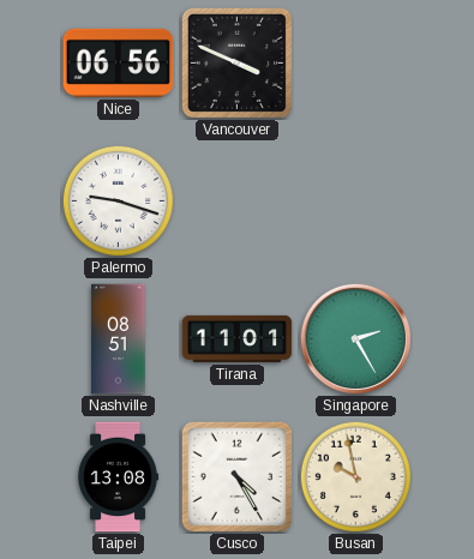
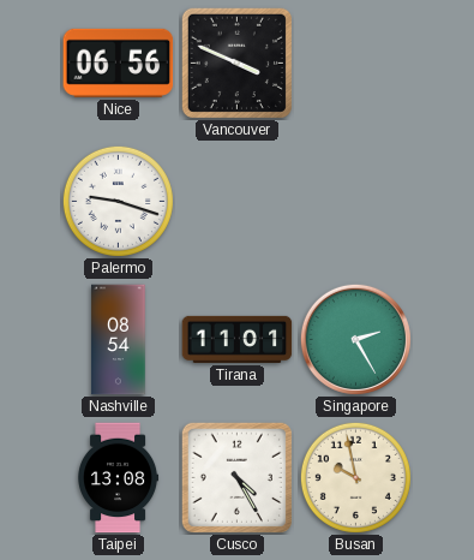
Nashville: 08:51 -> 08:54
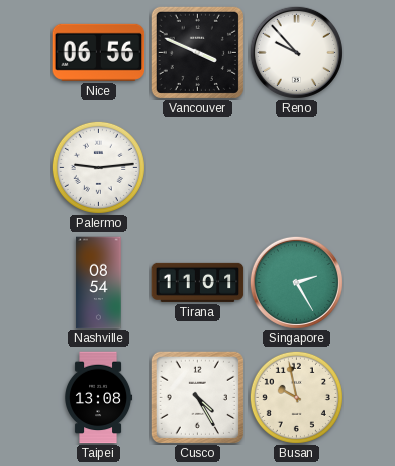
Reno: none -> 9:53
Palermo: 9:18 -> 9:14
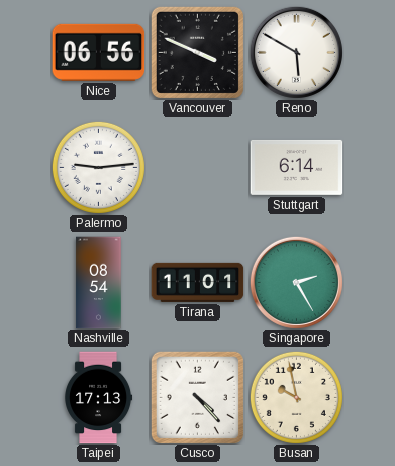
Reno: 9:53 -> 5:50
Stuttgart: none -> 6:14
Taipei: 13:08 -> 17:13
Cusco: 4:25 -> 4:23
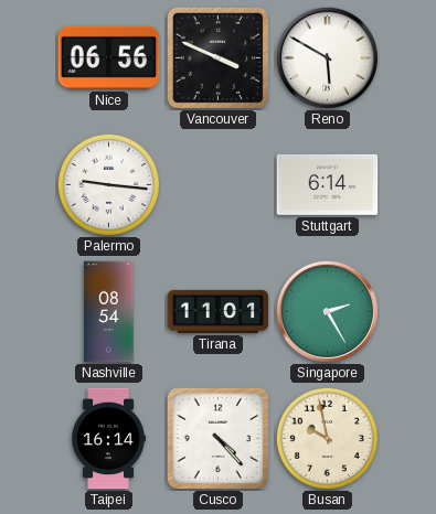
Palermo: 9:14 -> 9:16
Taipei: 17:13 -> 16:14
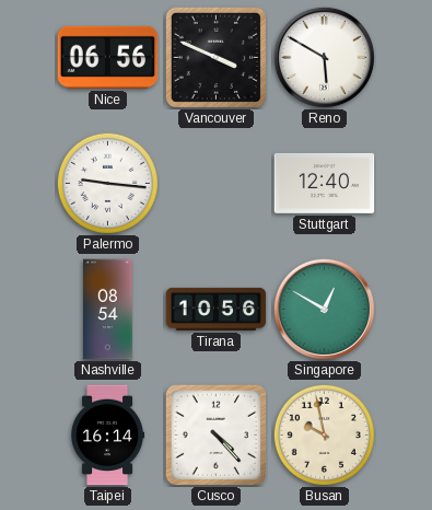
Stuttgart: 6:14 -> 12:40
Tirana: 11:01 -> 10:56
Singapore: 2:25 -> 12:50
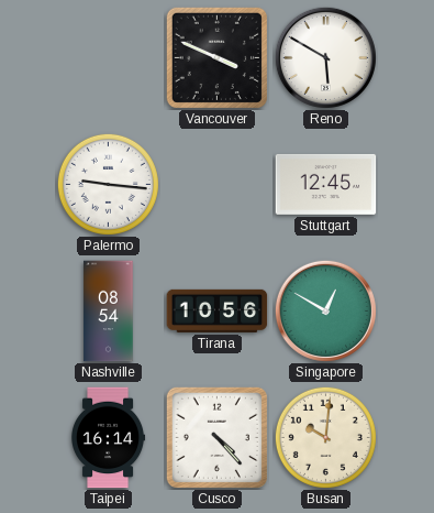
Nice: 06:56 -> none
Stuttgart: 12:40 -> 12:45
Busan: 9:58 -> 10:01
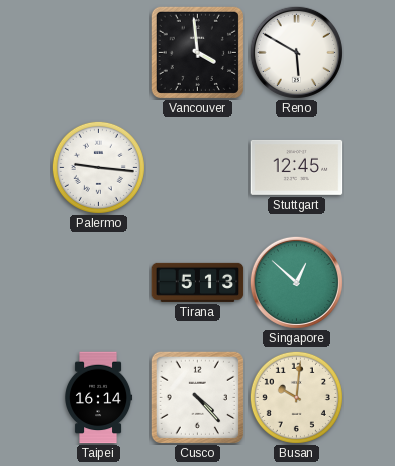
Vancouver: 3:49 -> 3:59
Nashville: 08:54 -> none
Tirana: 10:56 -> 5:13
Singapore: 12:50 -> 12:52
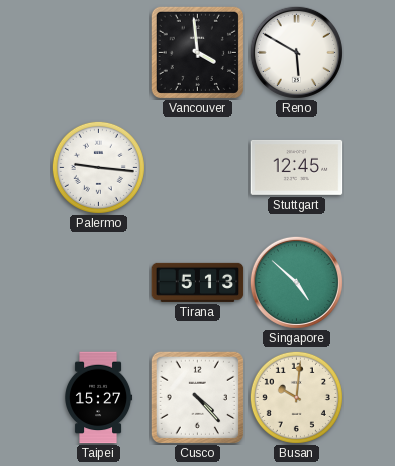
Singapore: 12:52 -> 4:52
Taipei: 16:14 -> 15:27
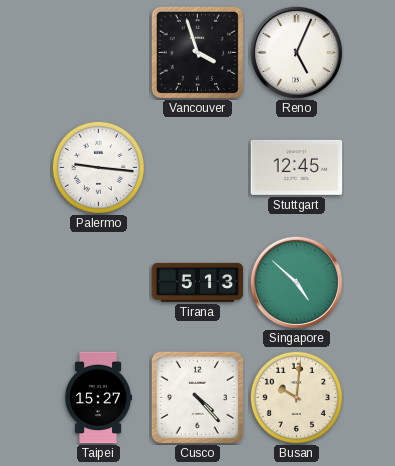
Vancouver: 3:59 -> 3:57
Reno: 5:50 -> 5:04
